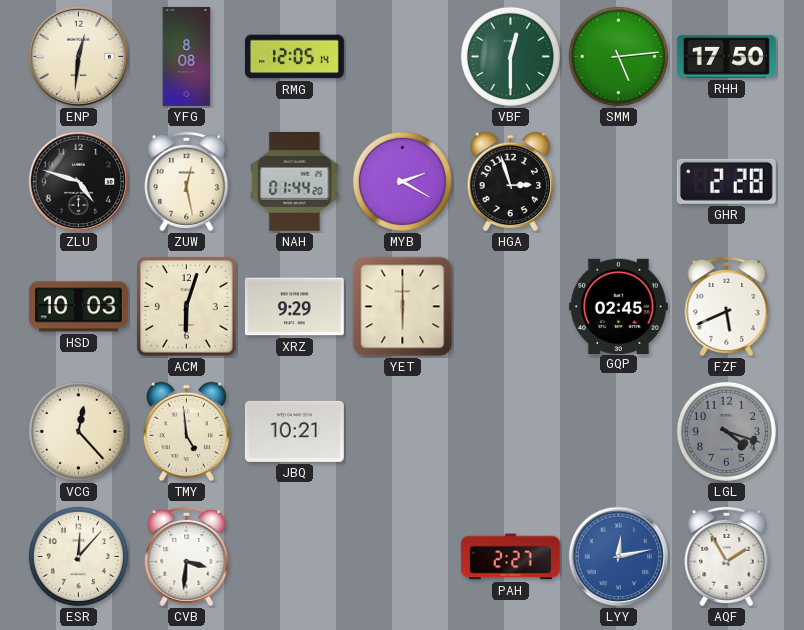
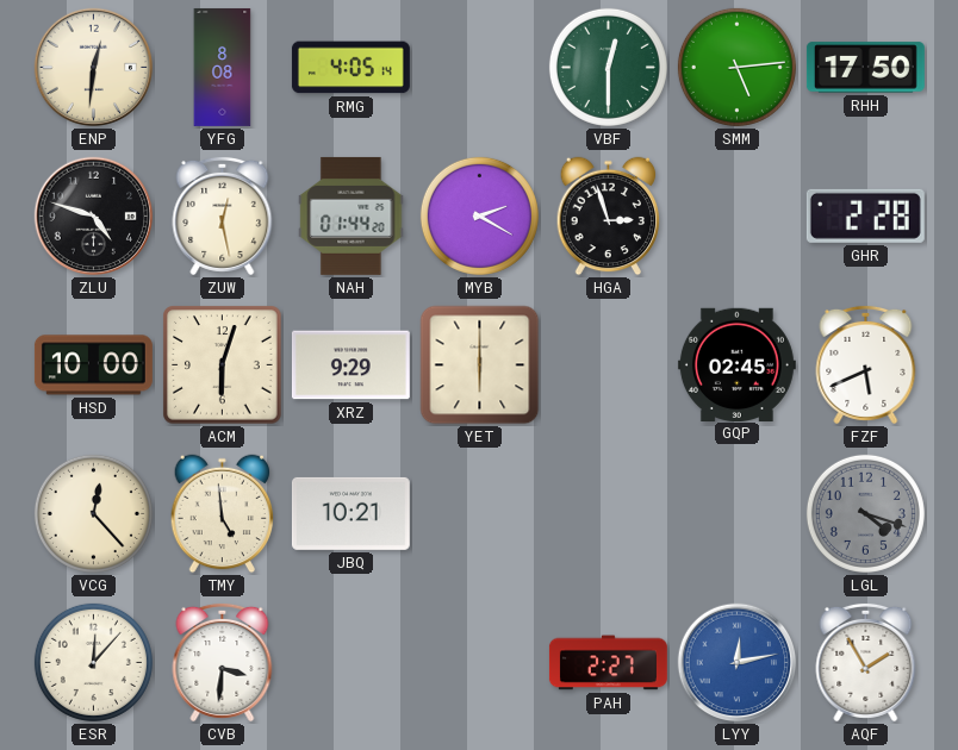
RMG: 12:05 -> 4:05
HSD: 10:03 -> 10:00
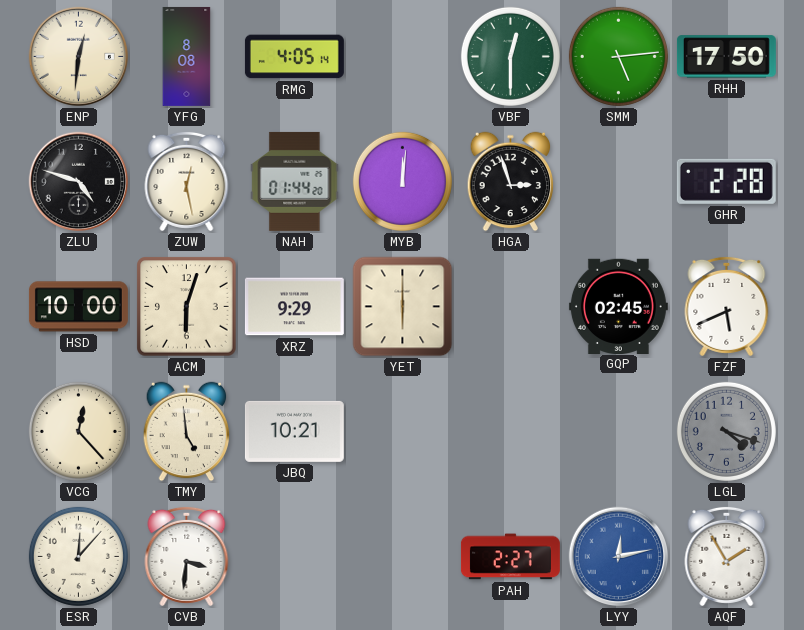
MYB: 2:20 -> 12:01
